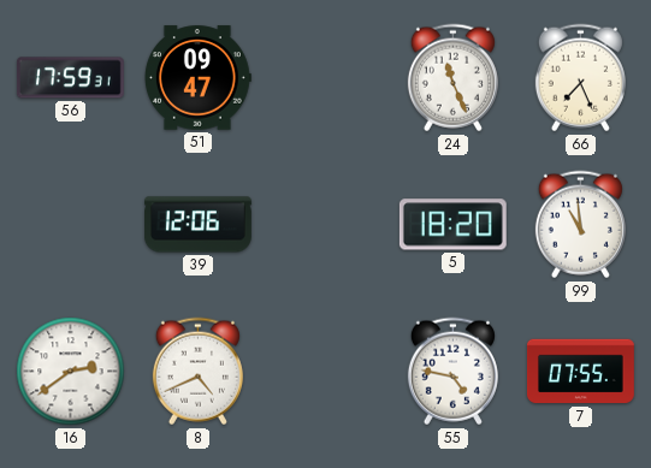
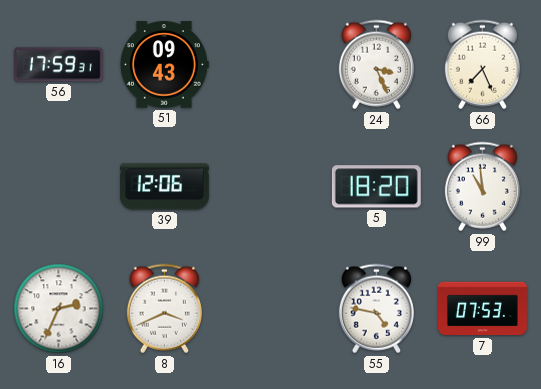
51: 09:47 -> 09:43
24: 11:26 -> 3:26
16: 2:39 -> 2:34
8: 4:41 -> 3:41
7: 07:55 -> 07:53
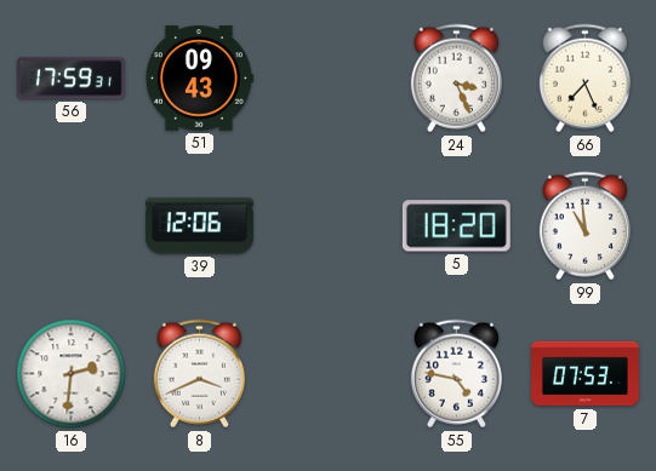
16: 2:34 -> 2:31
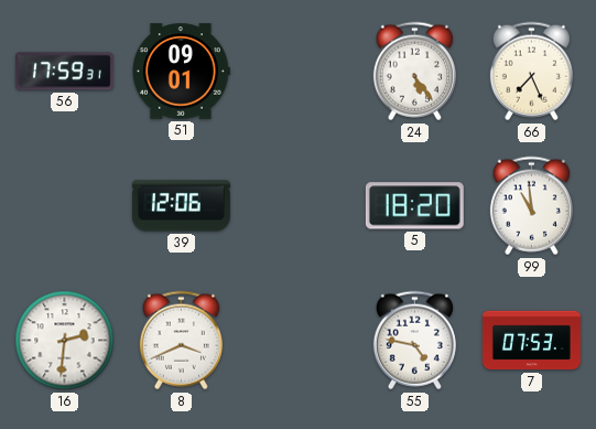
51: 09:43 -> 09:01
24: 3:26 -> 5:24
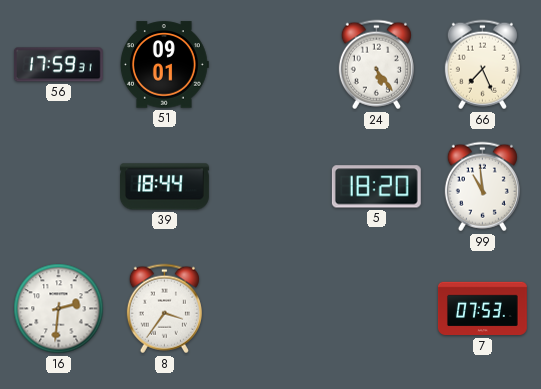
39: 12:06 -> 18:44
8: 3:41 -> 3:36
55: 4:47 -> none
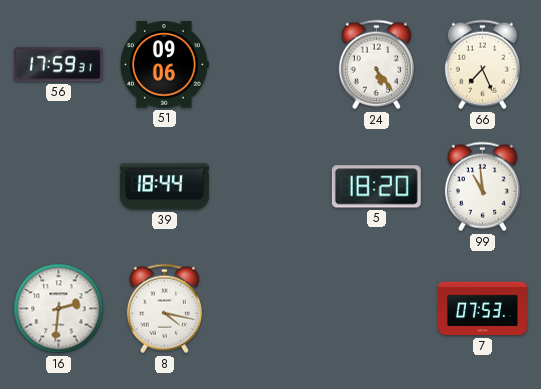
51: 09:01 -> 09:06
8: 3:36 -> 4:17
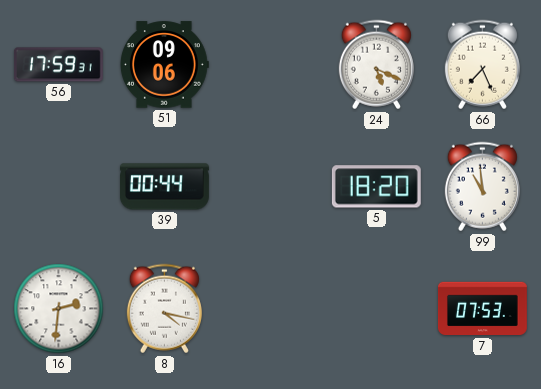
24: 5:24 -> 5:19
39: 18:44 -> 00:44
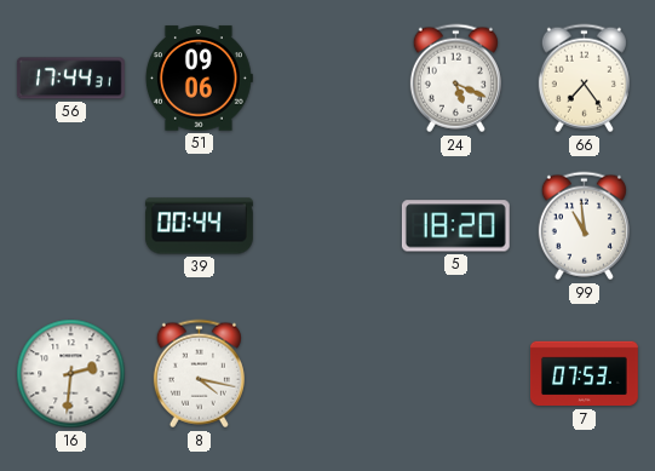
56: 17:59 -> 17:44
66: 7:26 -> 7:24
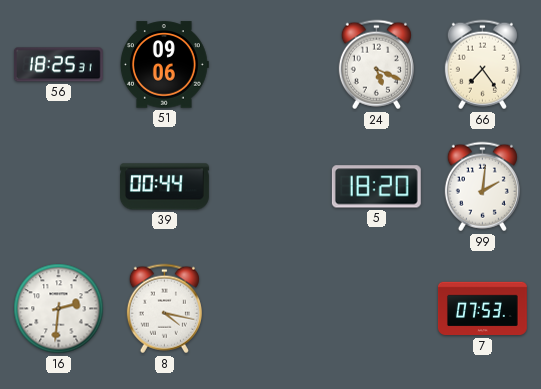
56: 17:44 -> 18:25
99: 10:59 -> 2:01
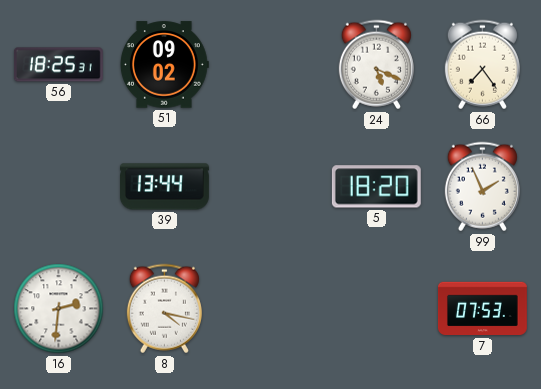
51: 09:06 -> 09:02
39: 00:44 -> 13:44
99: 2:01 -> 1:56
